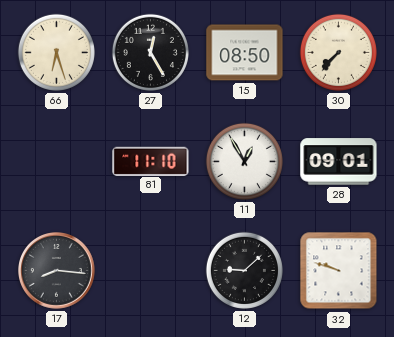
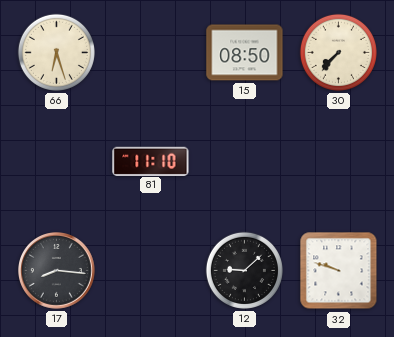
27: 12:25 -> none
11: 12:55 -> none
28: 09:01 -> none
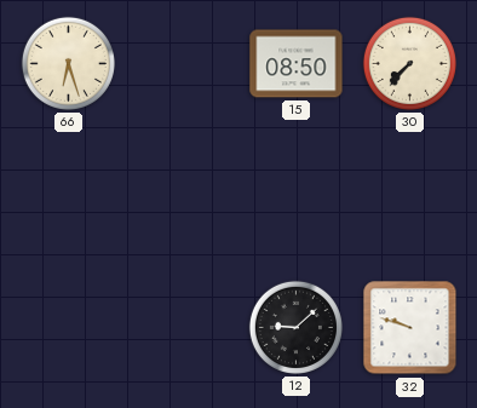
81: 11:10 -> none
17: 8:16 -> none
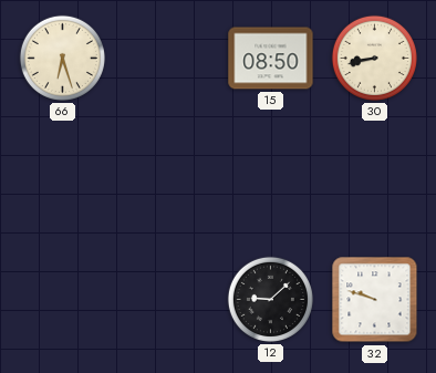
30: 7:37 -> 8:43
